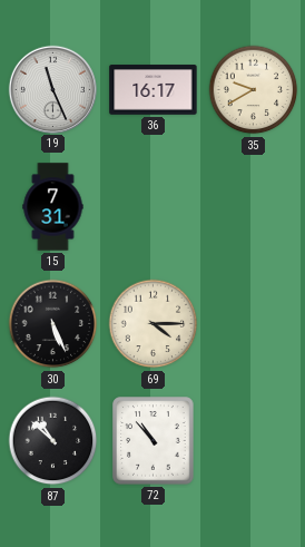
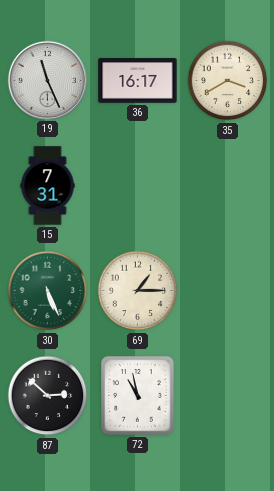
35: 9:40 -> 3:40
30 dial: black -> green
69: 4:15 -> 1:15
87: 10:52 -> 2:52
72: 10:53 -> 10:58
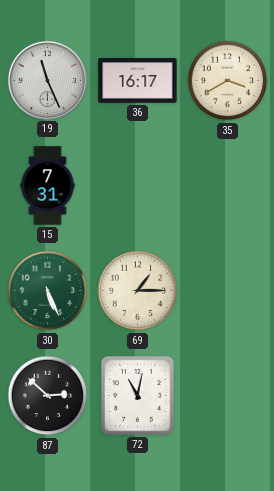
72: 10:58 -> 11:02
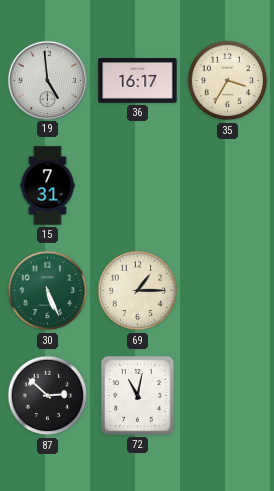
19: 11:26 -> 4:59
35: 3:40 -> 3:35
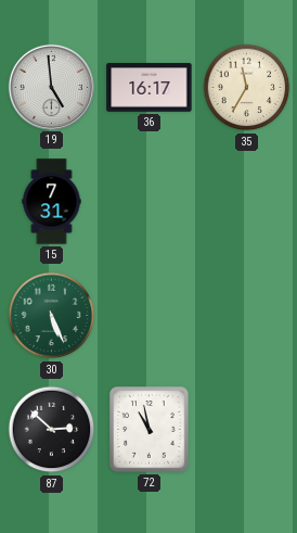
35: 3:35 -> 11:35
69: 1:15 -> none
72: 11:02 -> 10:58
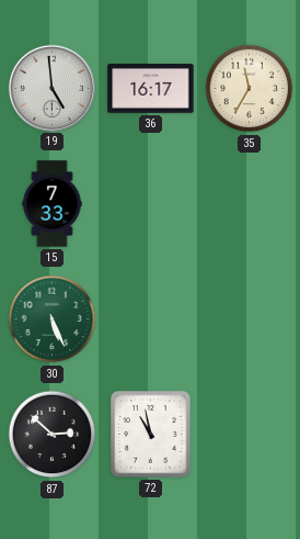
15: 7:31 -> 7:33
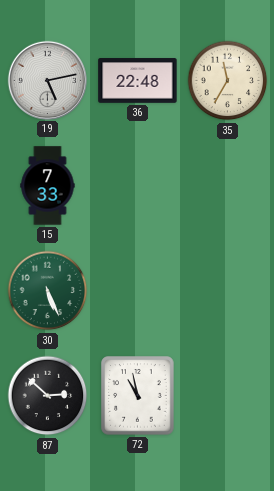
19: 4:59 -> 5:13
36: 16:17 -> 22:48
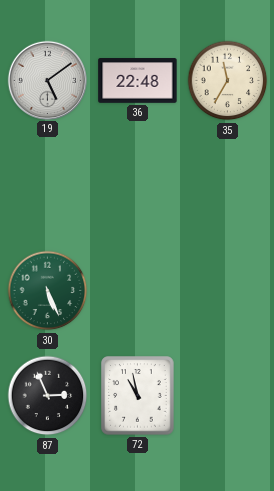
19: 5:13 -> 5:09
15: 7:33 -> none
87: 2:52 -> 2:56
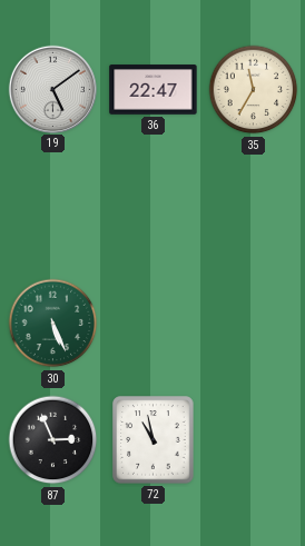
36: 22:48 -> 22:47
